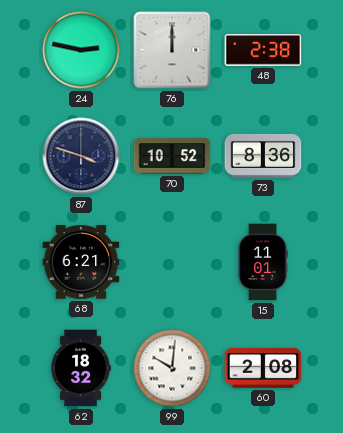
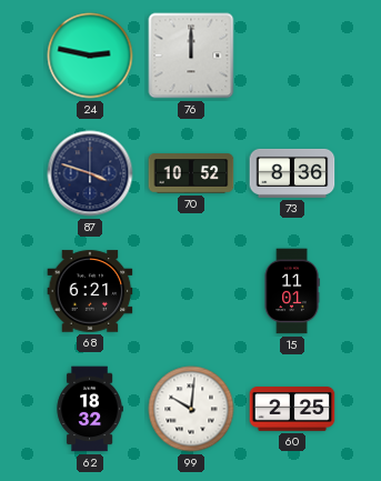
48: 2:38 -> none
60: 2:08 -> 2:25
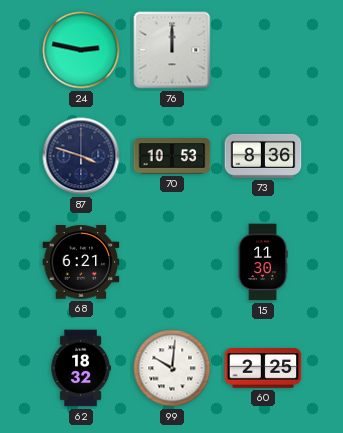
70: 10:52 -> 10:53
15: 11:01 -> 11:30
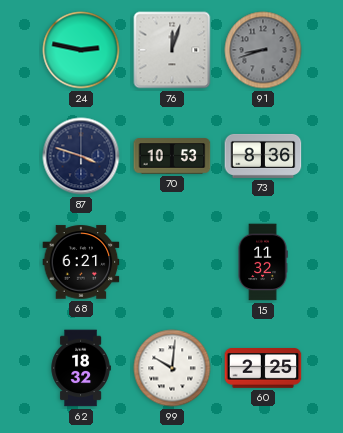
76: 12:00 -> 12:03
91: none -> 8:42
15: 11:30 -> 11:32
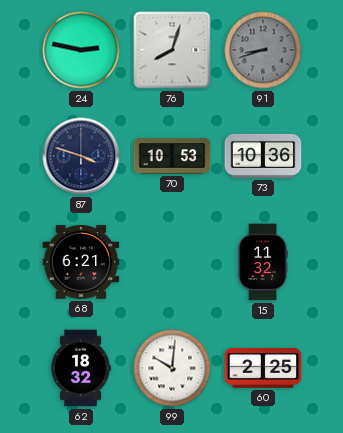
76: 12:03 -> 8:03
73: 8:36 -> 10:36
